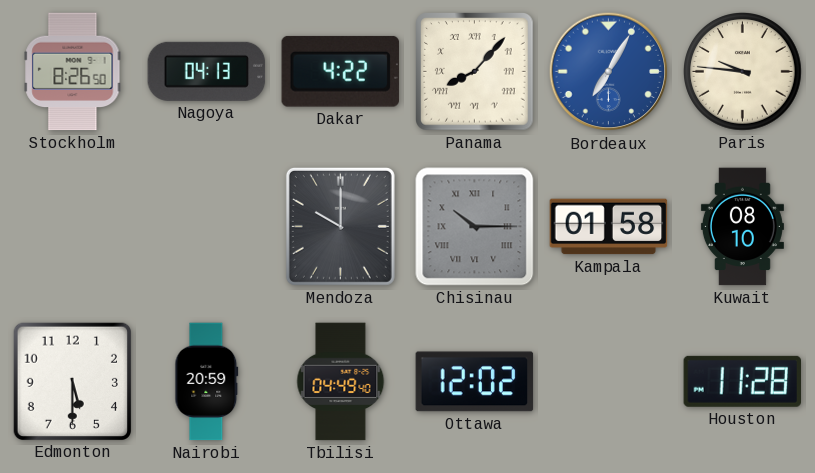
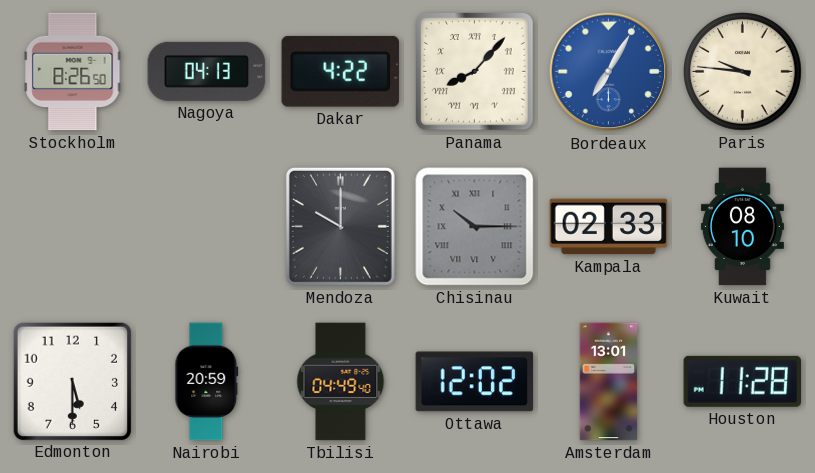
Kampala: 01:58 -> 02:33
Amsterdam: none -> 13:01
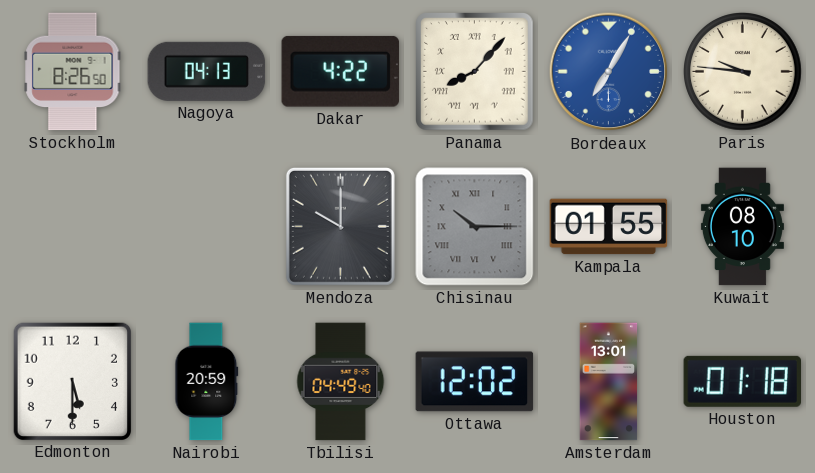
Kampala: 02:33 -> 01:55
Houston: 11:28 -> 01:18
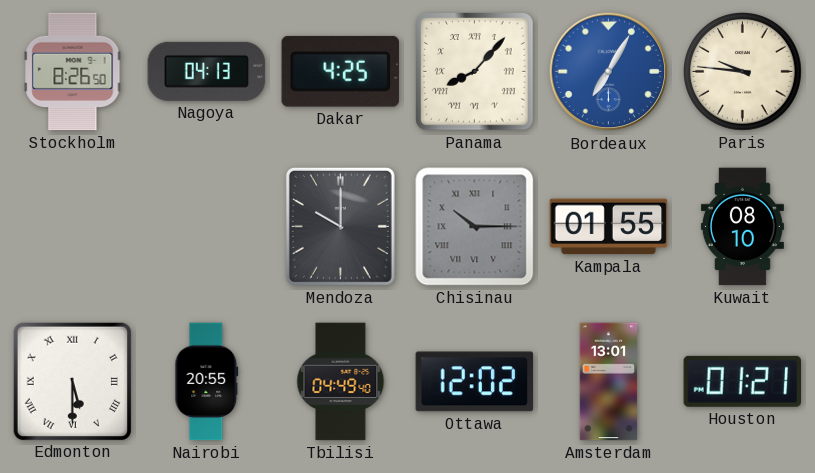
Dakar: 4:22 -> 4:25
Edmonton numerals: Arabic -> Roman
Nairobi: 20:59 -> 20:55
Houston: 01:18 -> 01:21
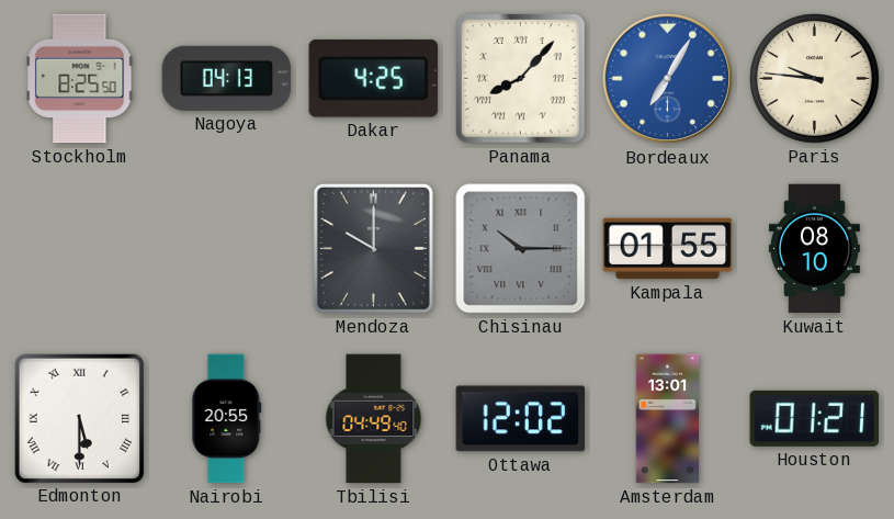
Stockholm: 8:26 -> 8:25
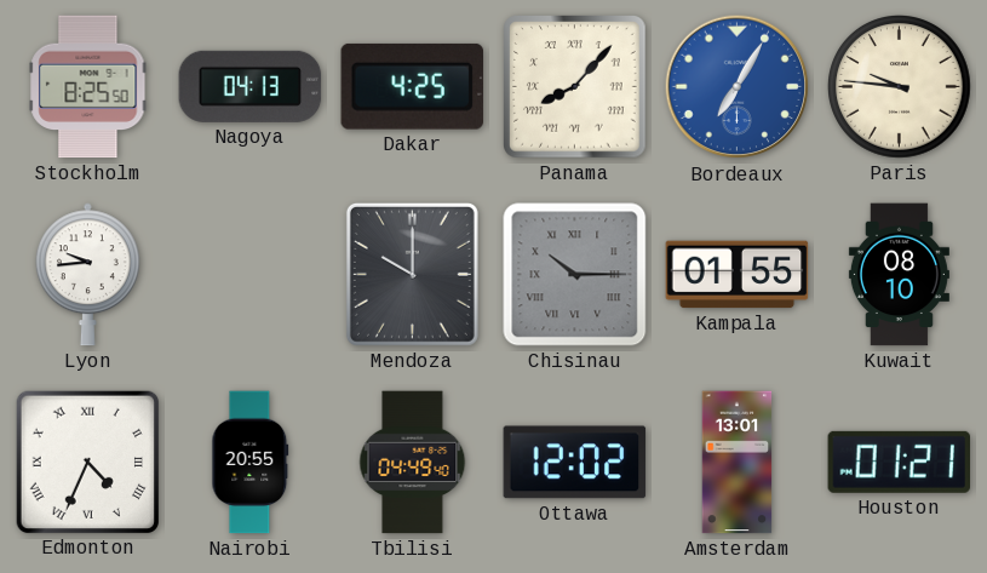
Lyon: none -> 9:44
Edmonton: 5:30 -> 4:34
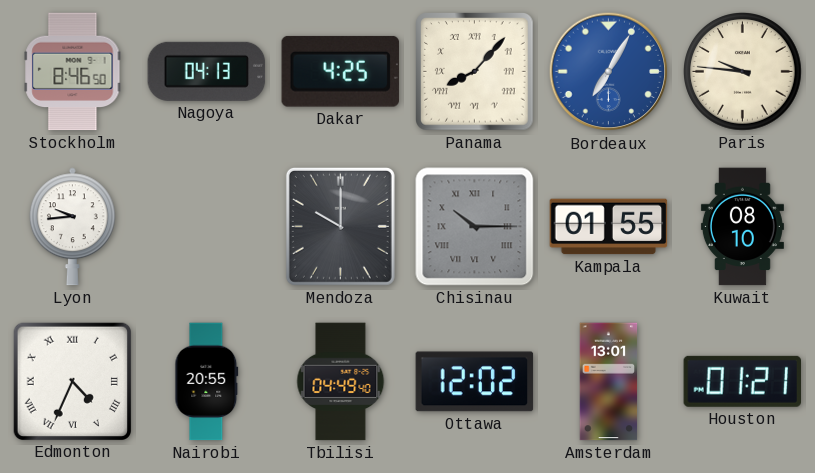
Stockholm: 8:25 -> 8:46
